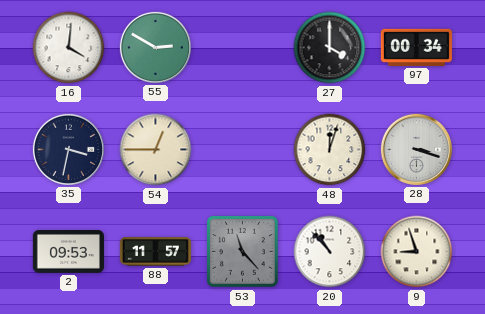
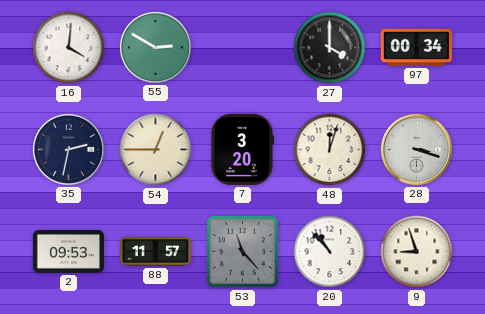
35: 3:32 -> 2:32
7: none -> 3:20
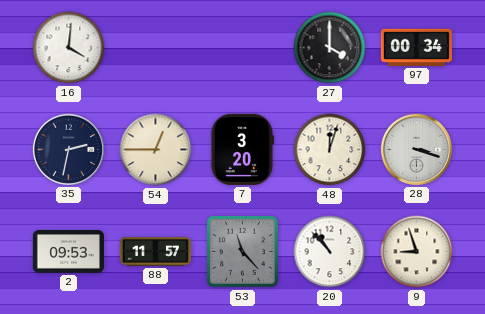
55: 2:50 -> none
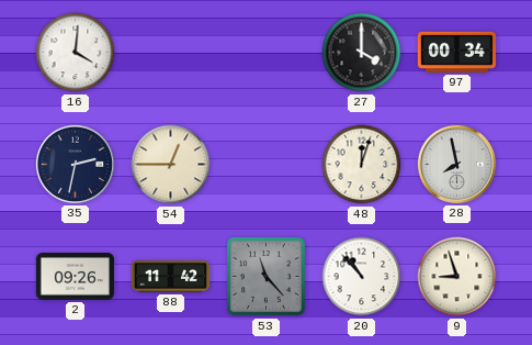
7: 3:20 -> none
28: 3:18 -> 7:58
2: 09:53 -> 09:26
88: 11:57 -> 11:42
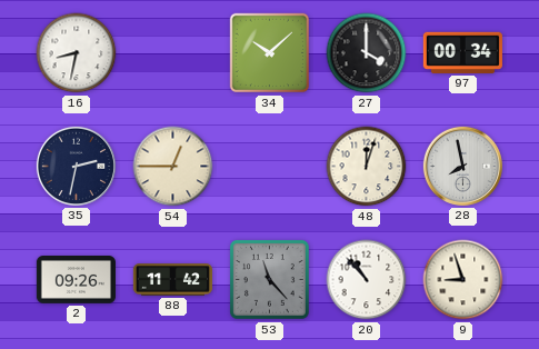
16: 4:01 -> 8:32
34: none -> 10:08
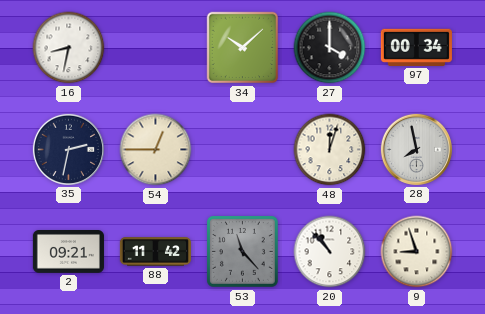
2: 09:26 -> 09:21
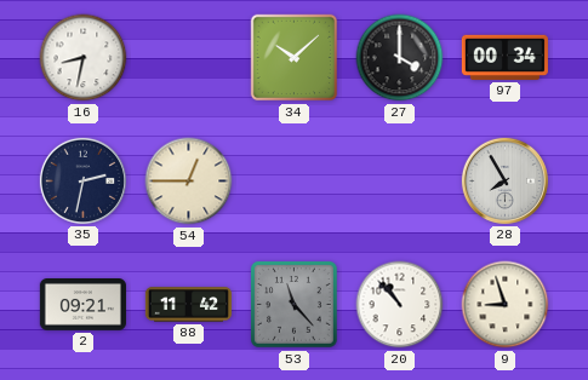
48: 12:03 -> none
28: 7:58 -> 7:55
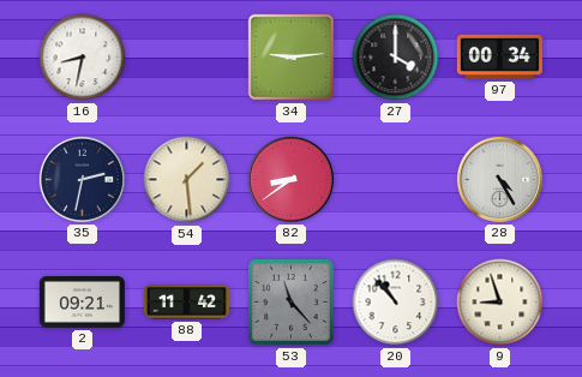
34: 10:08 -> 9:14
54: 12:45 -> 1:29
82: none -> 8:39
28: 7:55 -> 4:25
